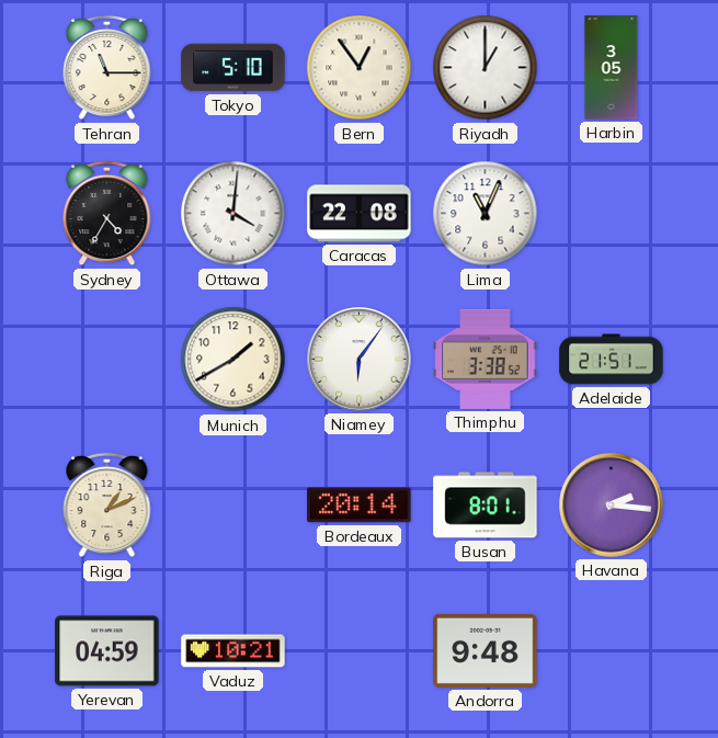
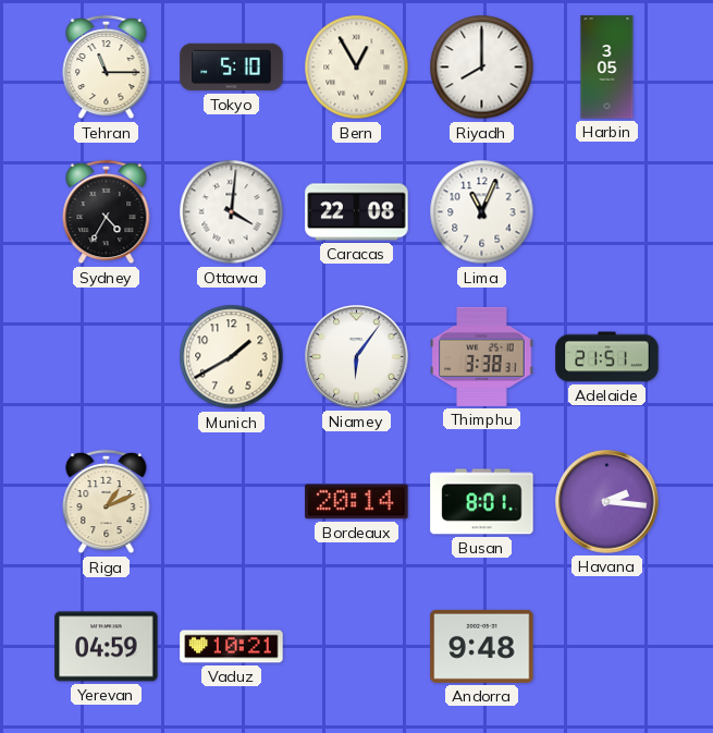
Bern: 12:54 -> 12:55
Riyadh: 1:00 -> 8:00
Thimphu: 3:38:52 -> 3:38:31
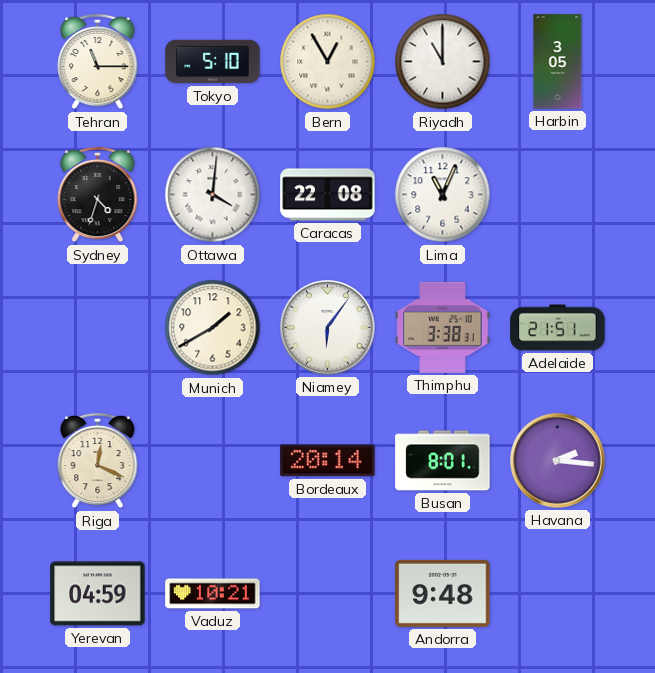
Riyadh: 8:00 -> 11:00
Sydney: 4:35 -> 4:33
Riga: 1:11 -> 12:19
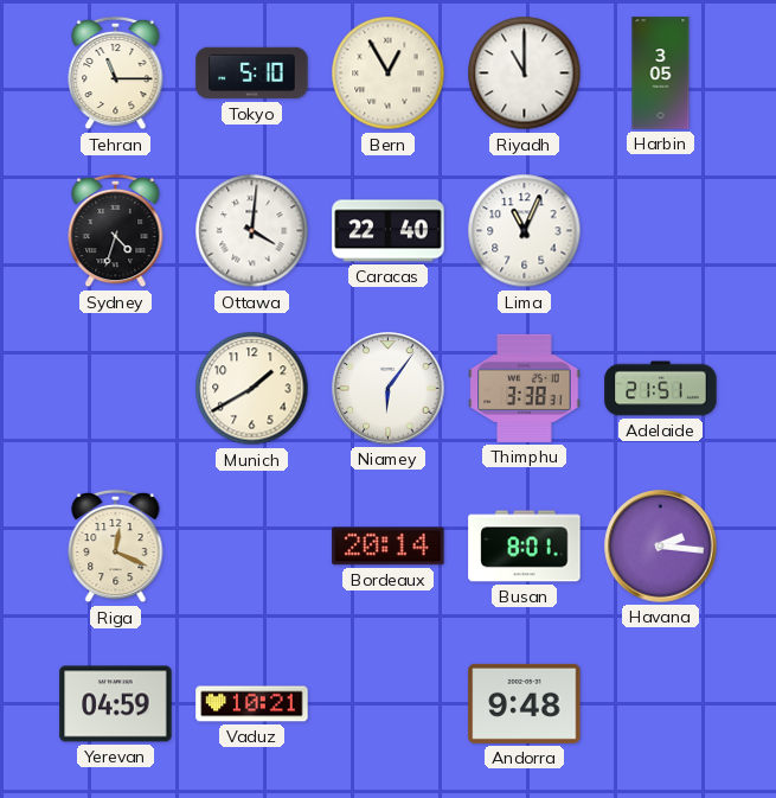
Caracas: 22:08 -> 22:40
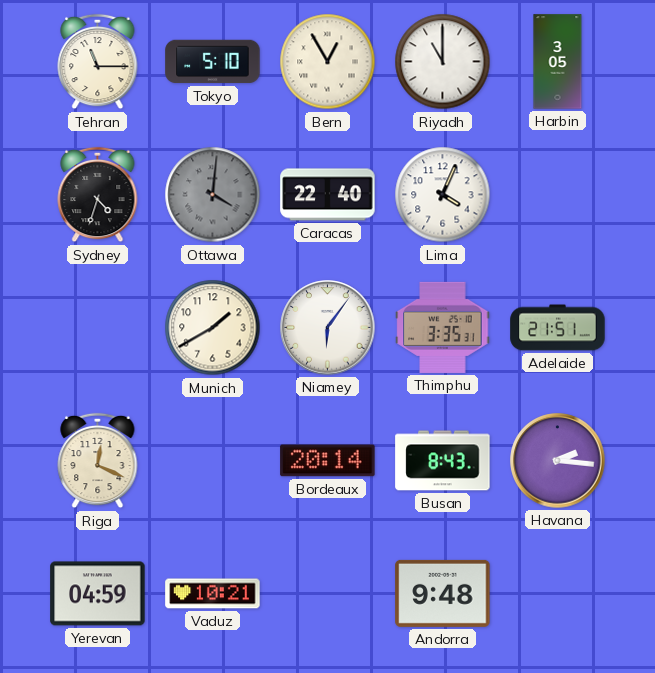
Ottawa dial: white -> grey
Lima: 11:04 -> 4:04
Thimphu: 3:38 -> 3:35
Busan: 8:01 -> 8:43
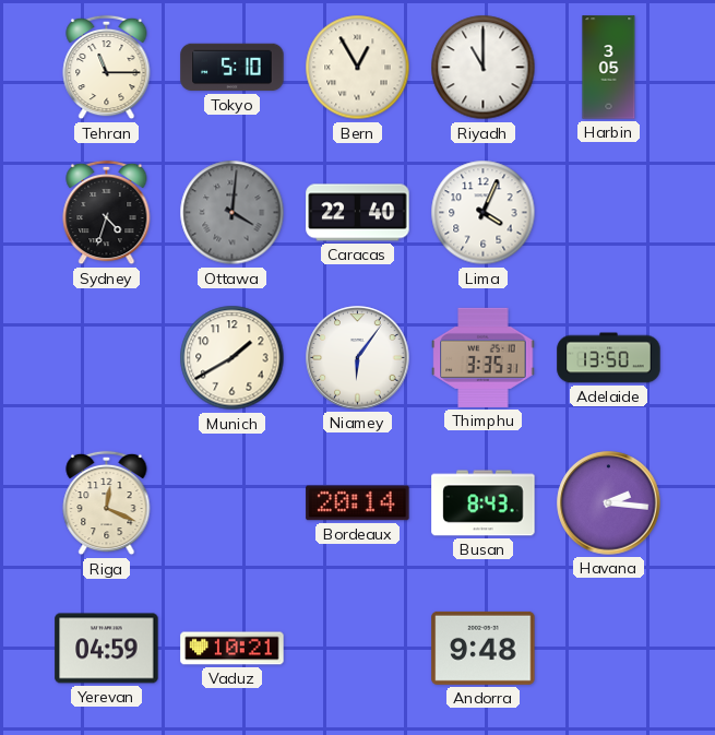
Adelaide: 21:51 -> 13:50
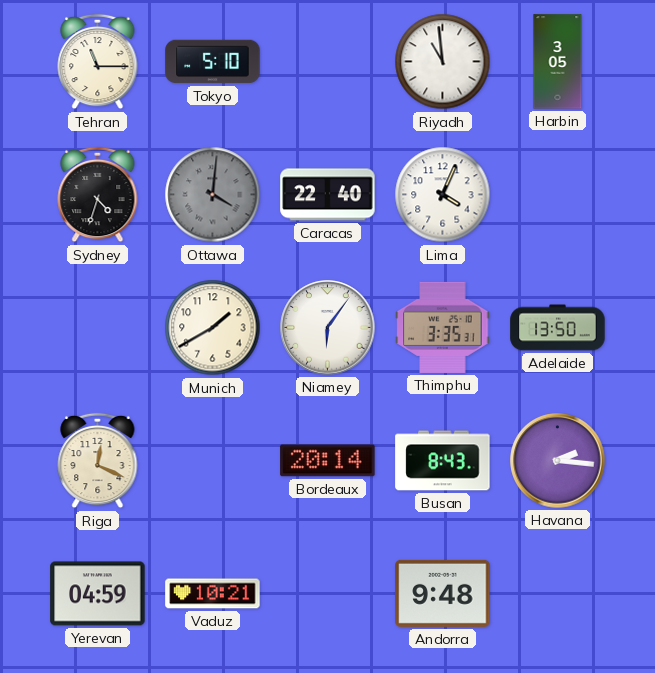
Bern: 12:55 -> none
Riyadh: 11:00 -> 10:59
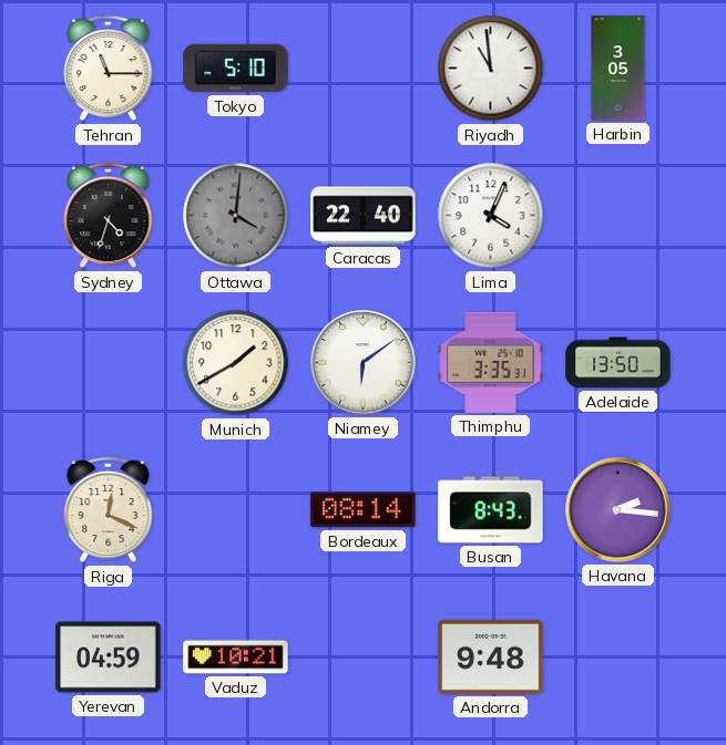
Niamey: 6:06 -> 6:09
Bordeaux: 20:14 -> 08:14
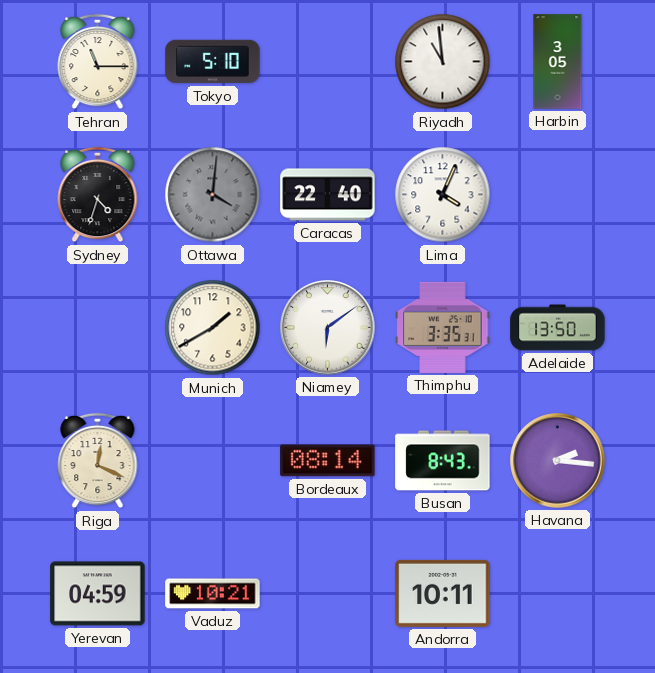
Andorra: 9:48 -> 10:11
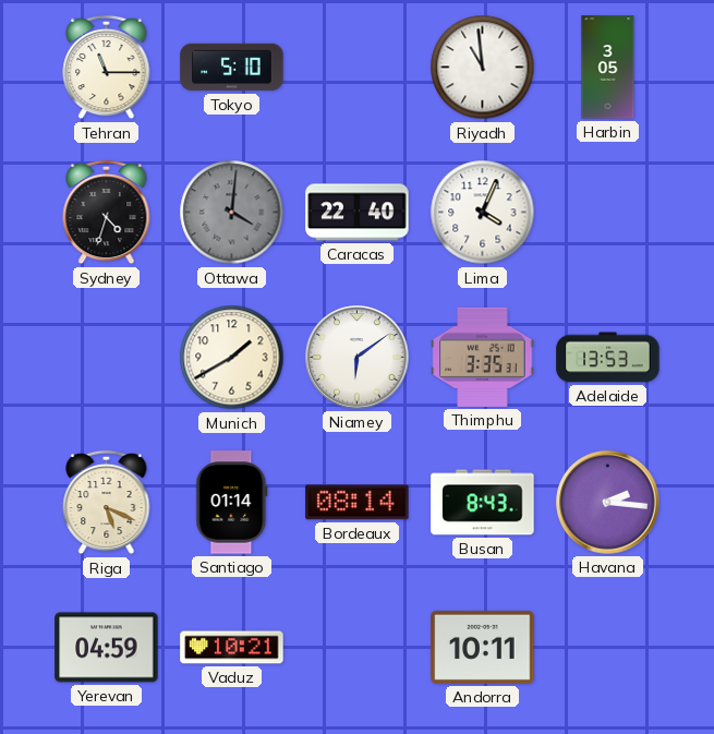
Adelaide: 13:50 -> 13:53
Riga: 12:19 -> 5:19
Santiago: none -> 01:14
